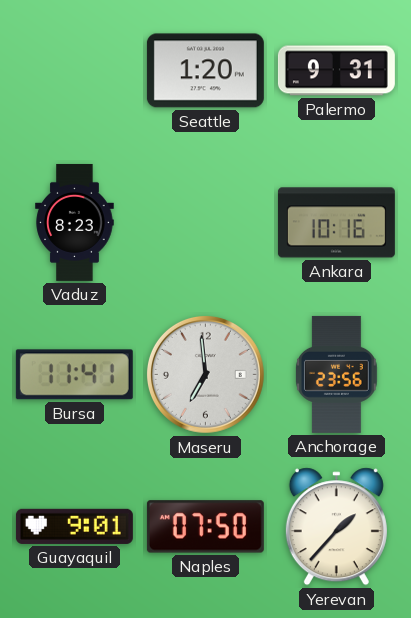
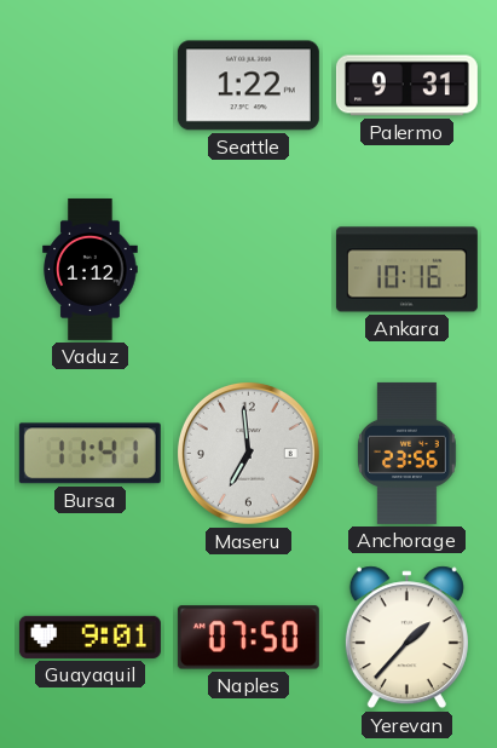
Seattle: 1:20 -> 1:22
Vaduz: 8:23 -> 1:12
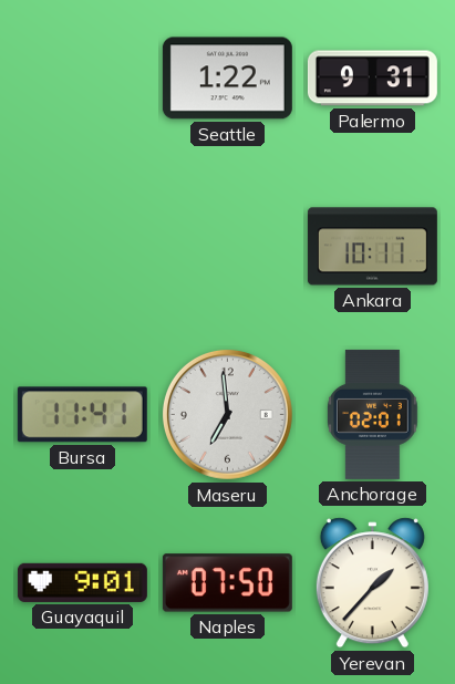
Vaduz: 1:12 -> none
Ankara: 10:16 -> 10:11
Anchorage: 23:56 -> 02:01
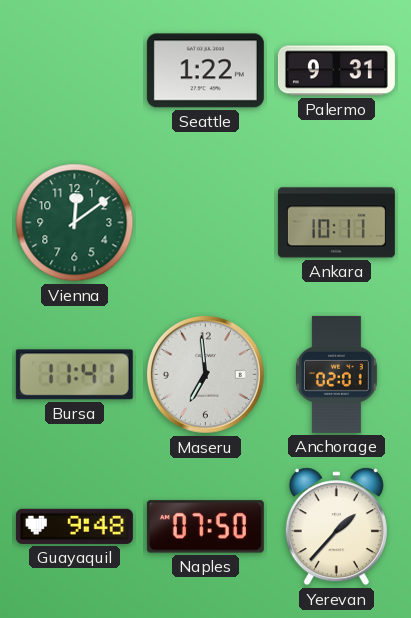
Vienna: none -> 12:09
Guayaquil: 9:01 -> 9:48
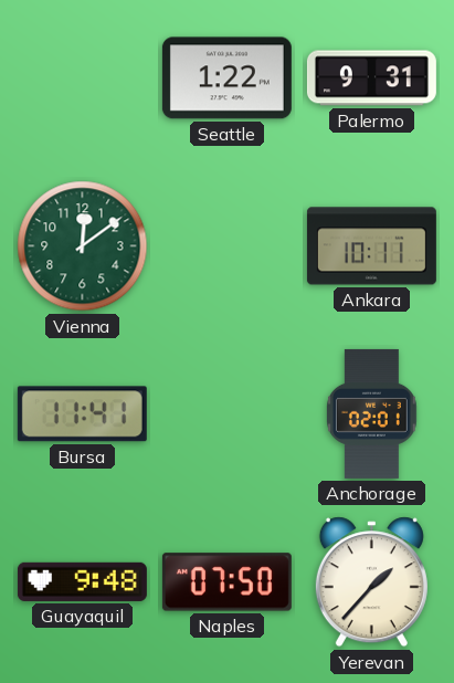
Maseru: 6:59 -> none
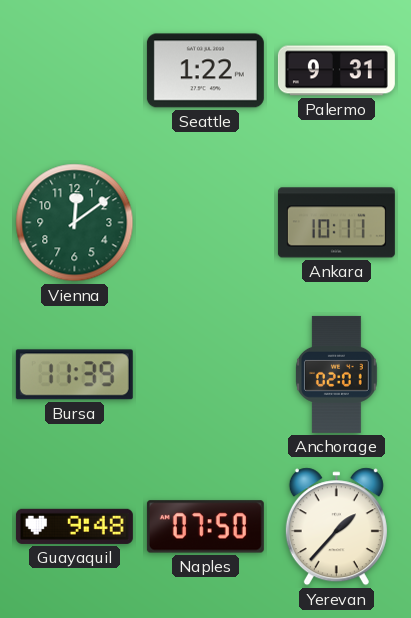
Bursa: 11:41 -> 11:39
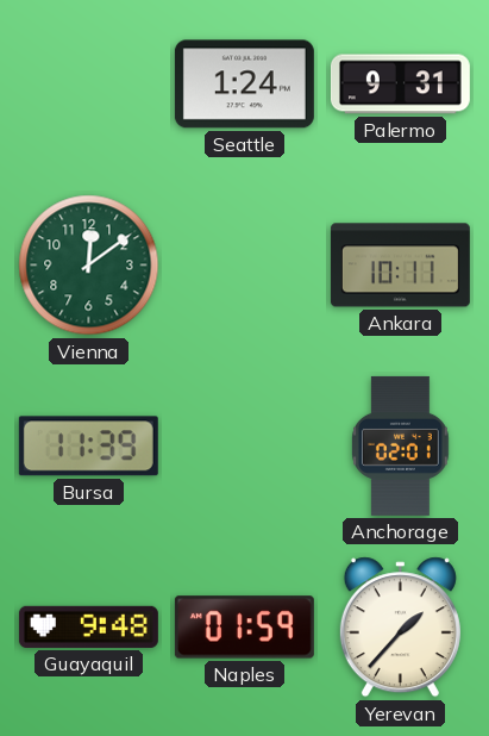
Seattle: 1:22 -> 1:24
Naples: 07:50 -> 01:59
